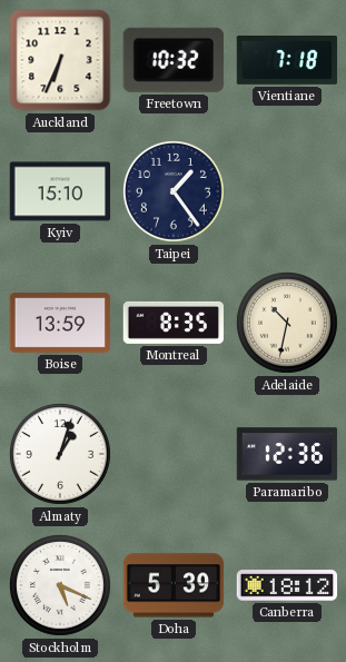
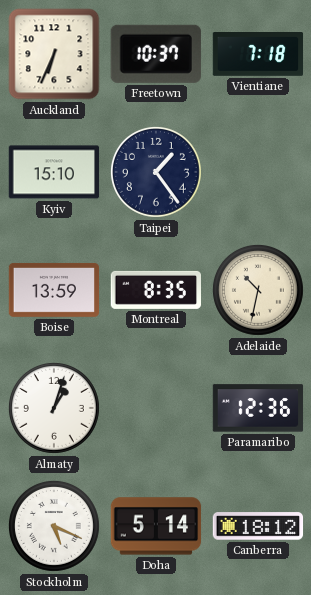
Freetown: 10:32 -> 10:37
Doha: 5:39 -> 5:14
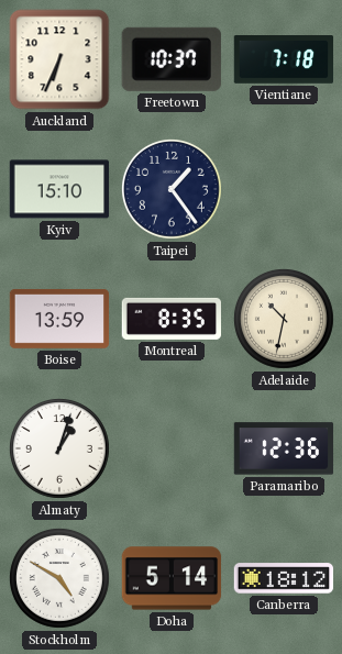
Stockholm: 5:19 -> 4:50
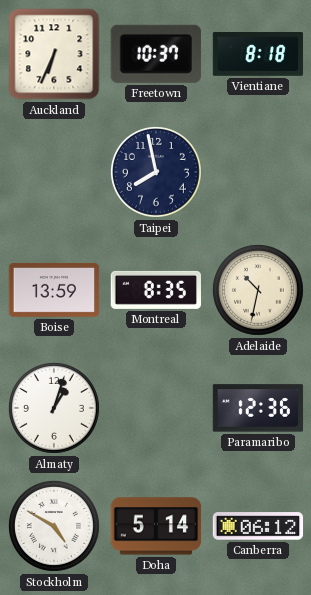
Vientiane: 7:18 -> 8:18
Kyiv: 15:10 -> none
Taipei: 1:24 -> 7:58
Canberra: 18:12 -> 06:12
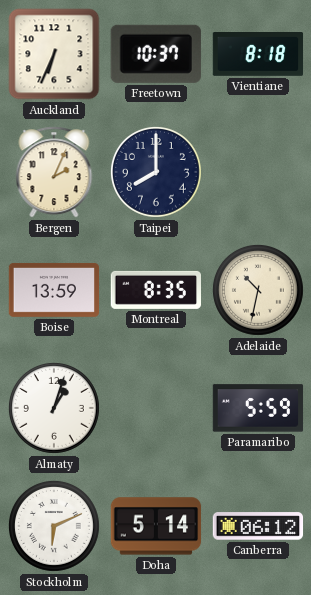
Bergen: none -> 2:04
Taipei: 7:58 -> 8:00
Paramaribo: 12:36 -> 5:59
Stockholm: 4:50 -> 6:11
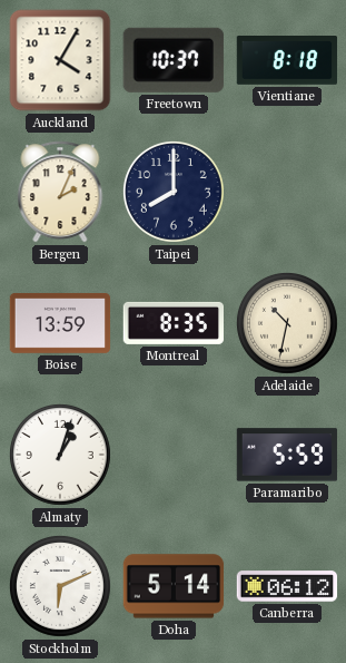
Auckland: 6:34 -> 4:05
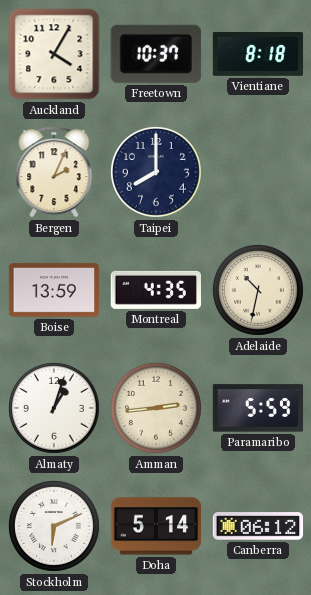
Montreal: 8:35 -> 4:35
Amman: none -> 2:44
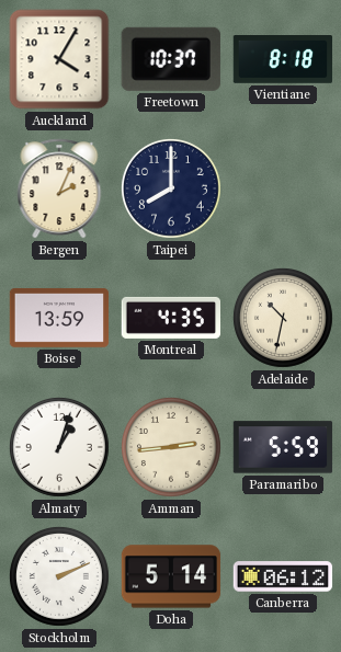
Stockholm: 6:11 -> 2:11
